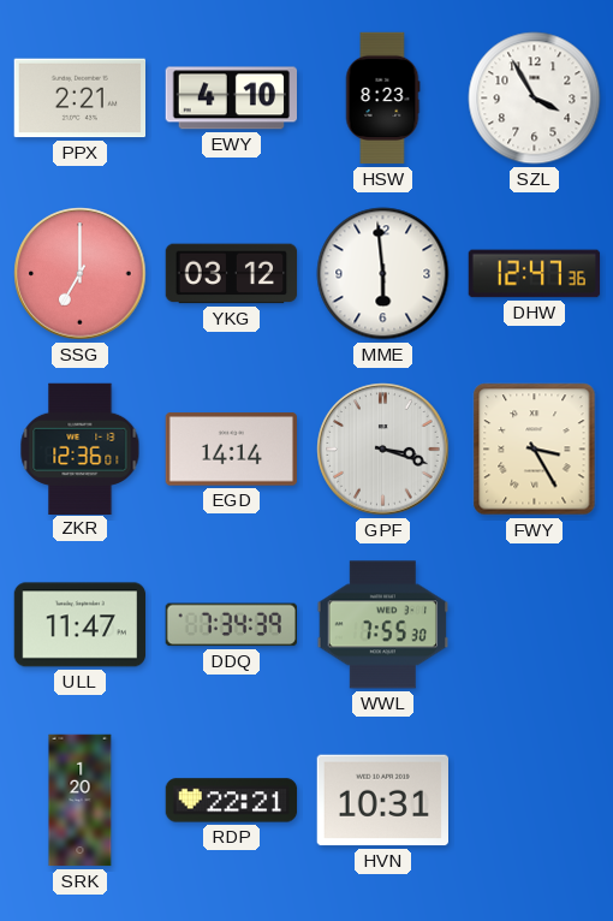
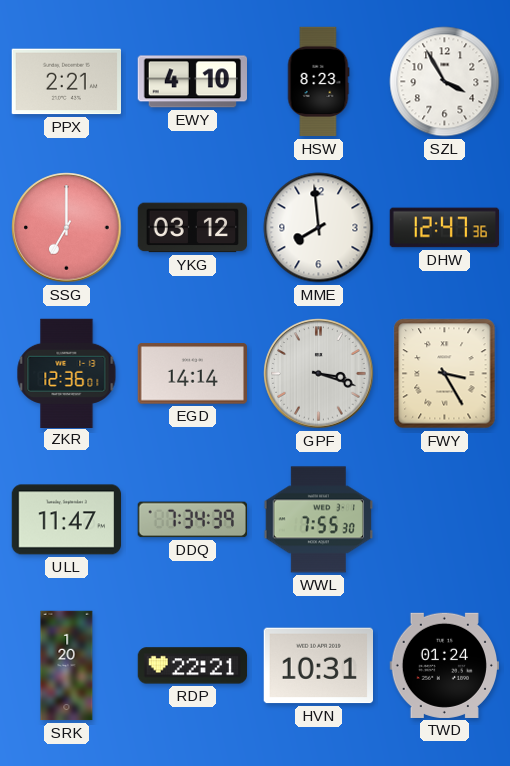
MME: 5:59 -> 7:59
TWD: none -> 01:24
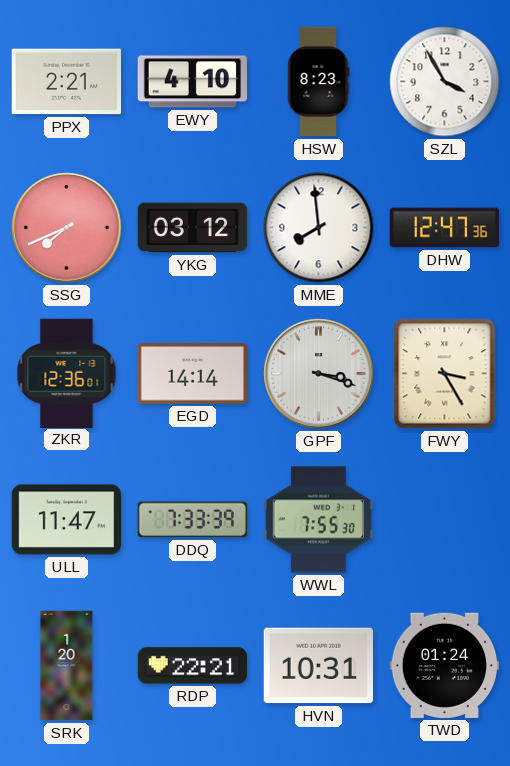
SSG: 7:00 -> 7:41
DDQ: 7:34 -> 7:33
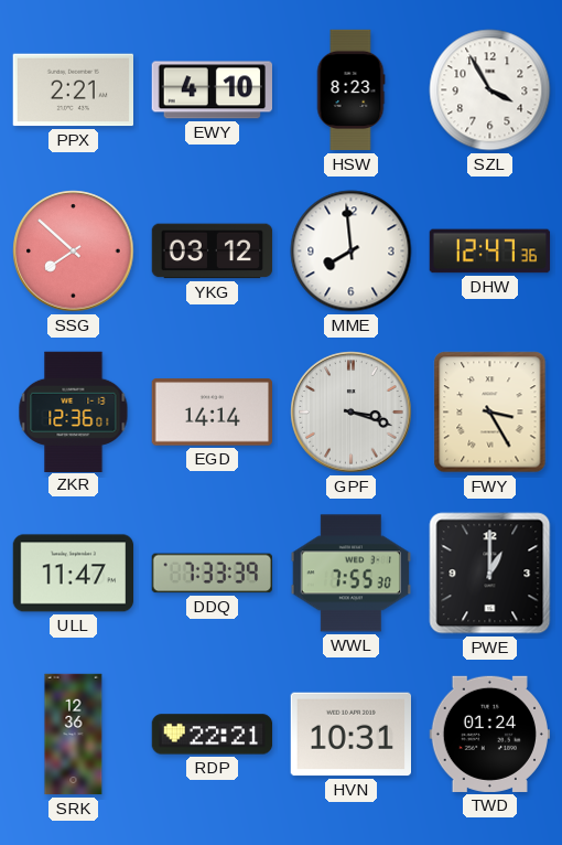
SSG: 7:41 -> 7:52
PWE: none -> 1:00
SRK: 1:20 -> 12:36
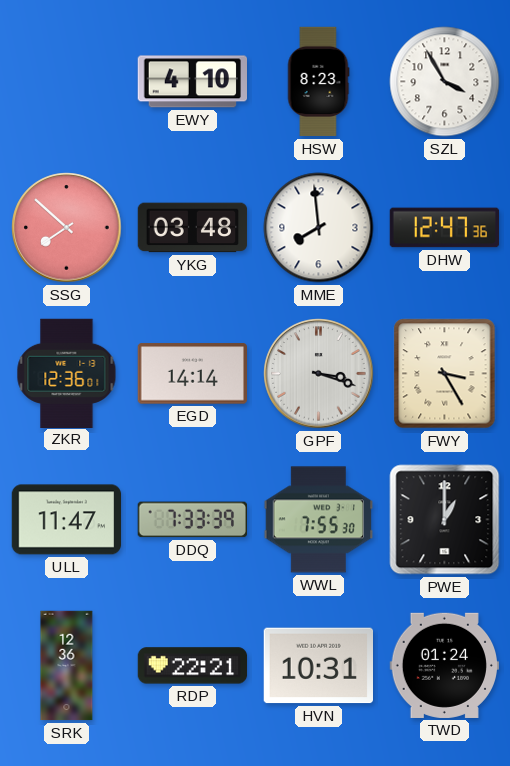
PPX: 2:21 -> none
YKG: 03:12 -> 03:48
